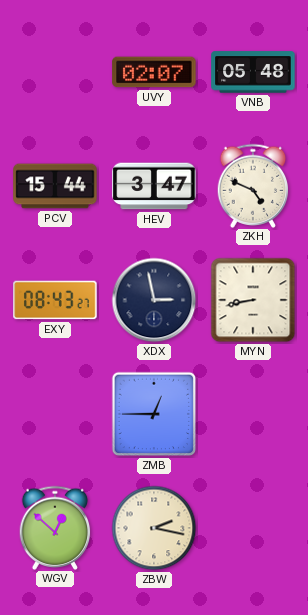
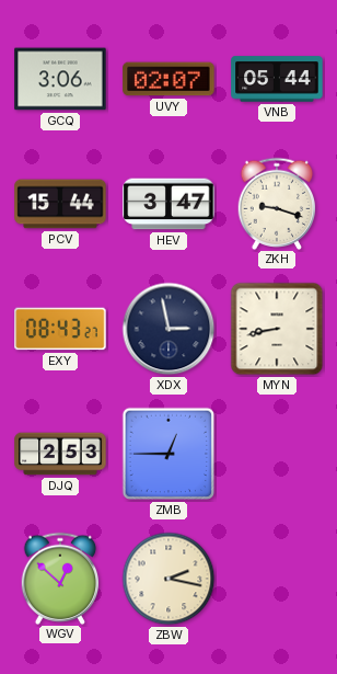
GCQ: none -> 3:06
VNB: 05:48 -> 05:44
ZKH: 4:49 -> 9:18
DJQ: none -> 2:53
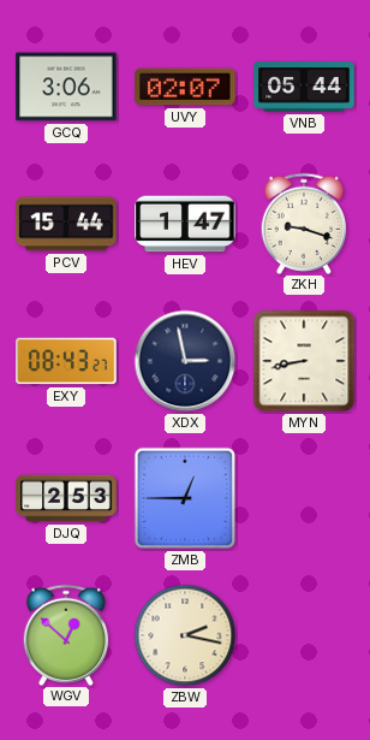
HEV: 3:47 -> 1:47
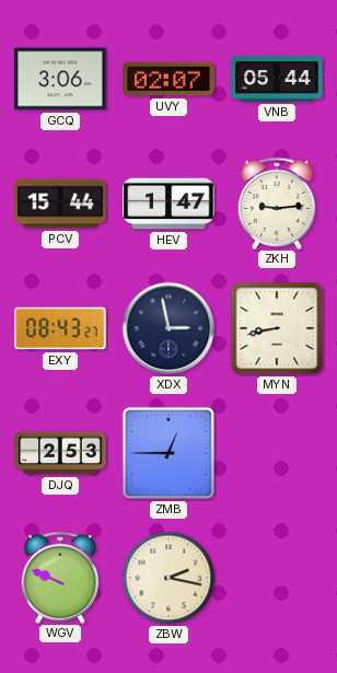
ZKH: 9:18 -> 9:14
WGV: 12:52 -> 9:49
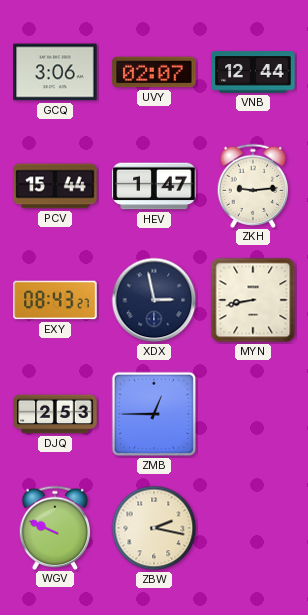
VNB: 05:44 -> 12:44
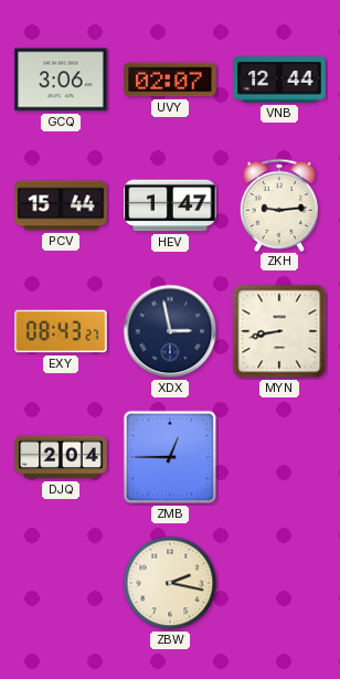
DJQ: 2:53 -> 2:04
WGV: 9:49 -> none
